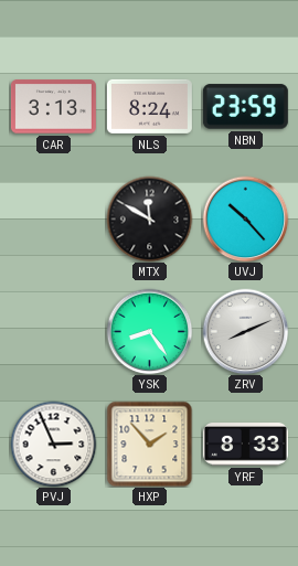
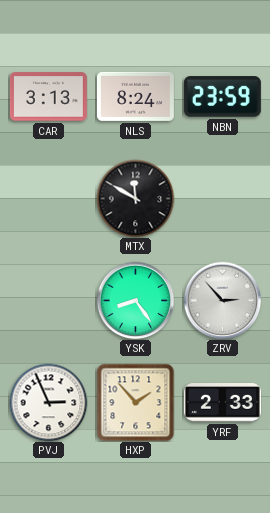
UVJ: 10:23 -> none
ZRV: 8:11 -> 2:53
YRF: 8:33 -> 2:33
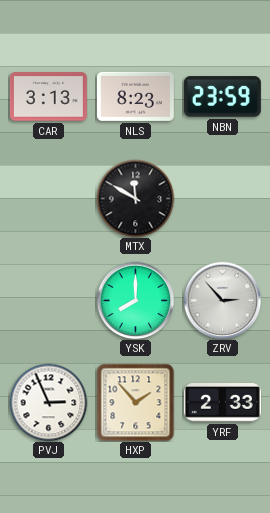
NLS: 8:24 -> 8:23
YSK: 8:24 -> 8:00
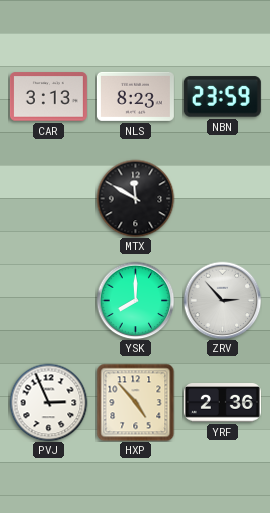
HXP: 1:53 -> 4:53
YRF: 2:33 -> 2:36
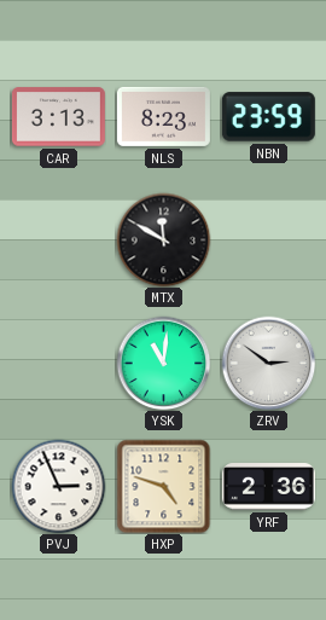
YSK: 8:00 -> 11:01
ZRV: 2:53 -> 2:51
HXP: 4:53 -> 4:48
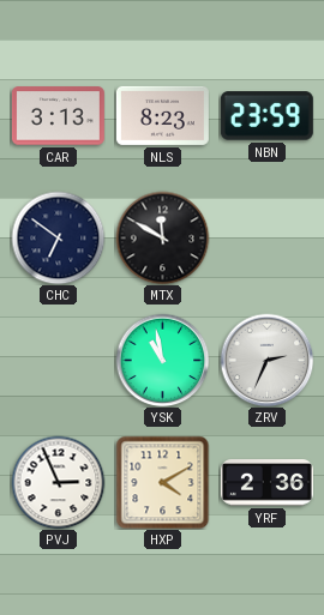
CHC: none -> 6:51
YSK: 11:01 -> 10:58
ZRV: 2:51 -> 2:34
HXP: 4:48 -> 4:10
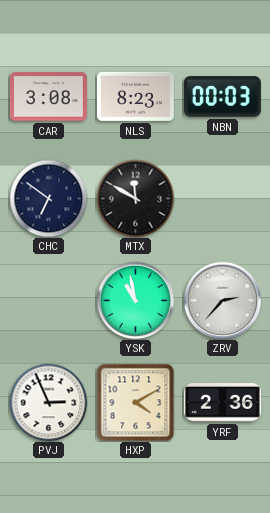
CAR: 3:13 -> 3:08
NBN: 23:59 -> 00:03
ZRV: 2:34 -> 2:37
